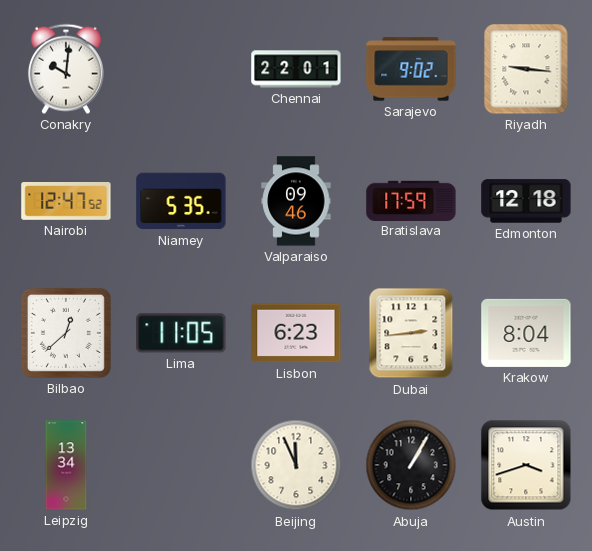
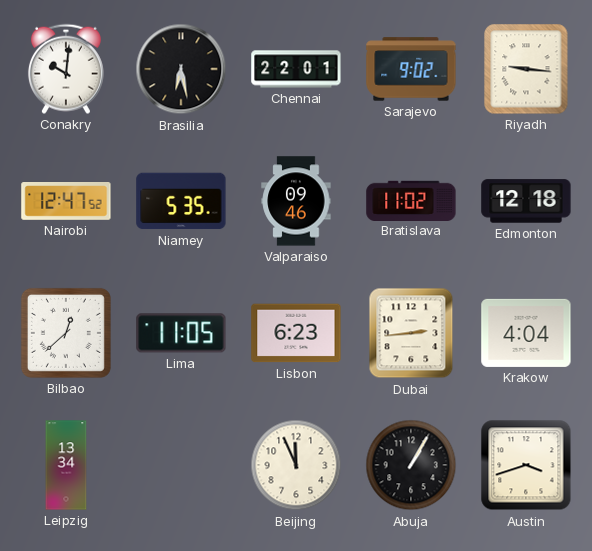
Brasilia: none -> 6:28
Bratislava: 17:59 -> 11:02
Krakow: 8:04 -> 4:04
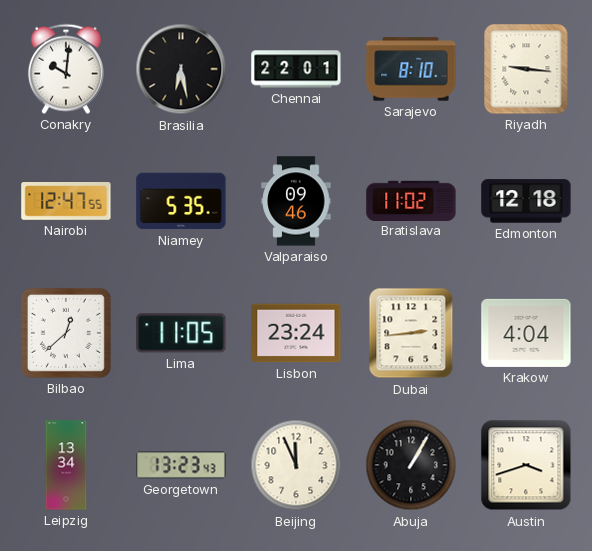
Sarajevo: 9:02 -> 8:10
Nairobi: 12:47:52 -> 12:47:55
Lisbon: 6:23 -> 23:24
Georgetown: none -> 13:23
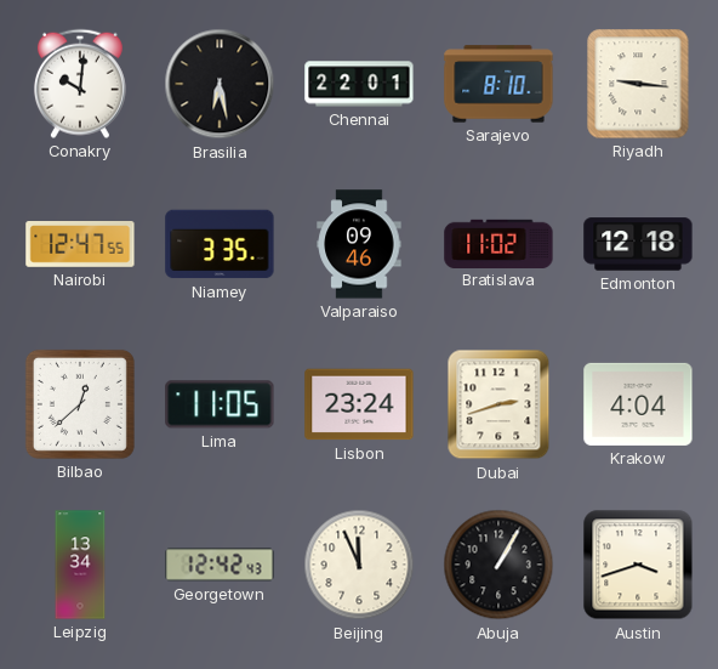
Niamey: 5:35 -> 3:35
Dubai: 2:44 -> 2:42
Georgetown: 13:23 -> 12:42
